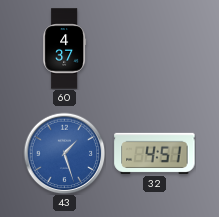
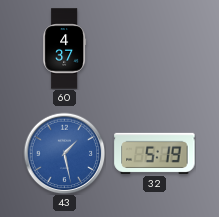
43: 1:27 -> 1:28
32: 4:51 -> 5:19
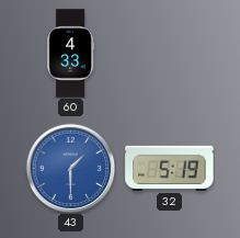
60: 4:37 -> 4:33
43: 1:28 -> 1:30
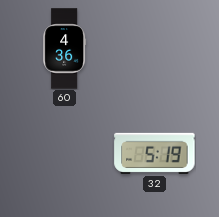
60: 4:33 -> 4:36
43: 1:30 -> none
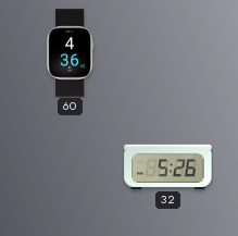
32: 5:19 -> 5:26
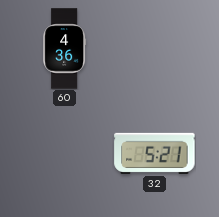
32: 5:26 -> 5:21
